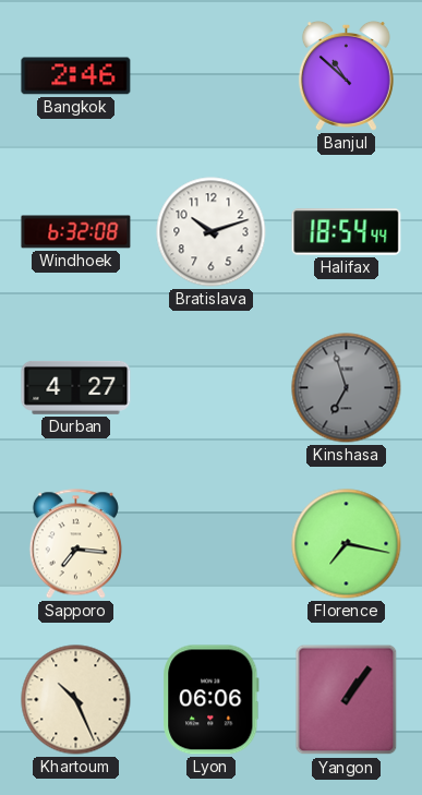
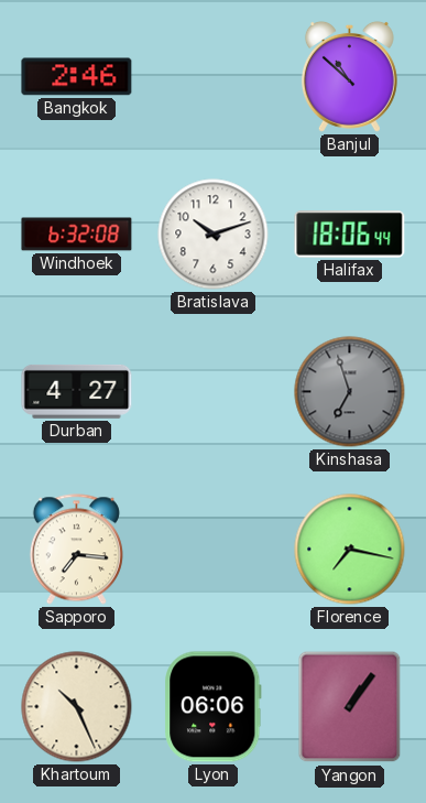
Halifax: 18:54 -> 18:06
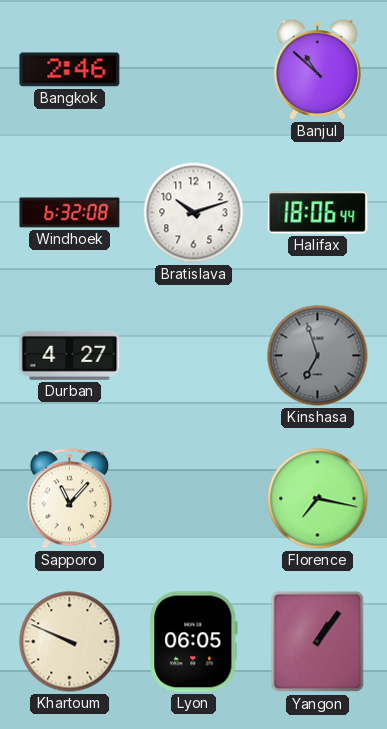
Sapporo: 7:16 -> 11:07
Khartoum: 10:26 -> 9:49
Lyon: 06:06 -> 06:05
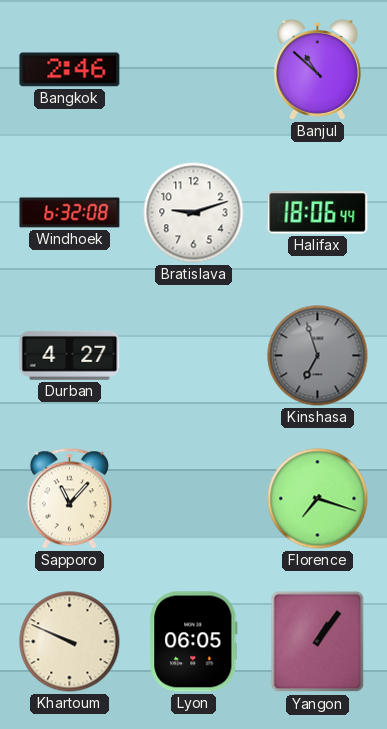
Bratislava: 10:12 -> 9:12
Florence: 7:17 -> 7:18
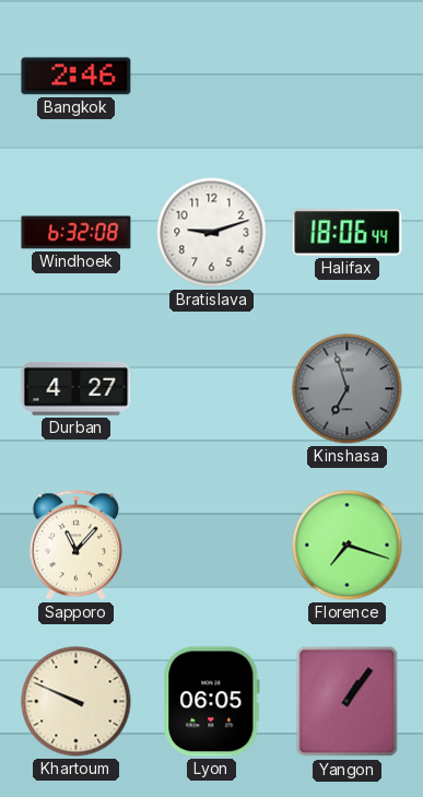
Banjul: 10:52 -> none
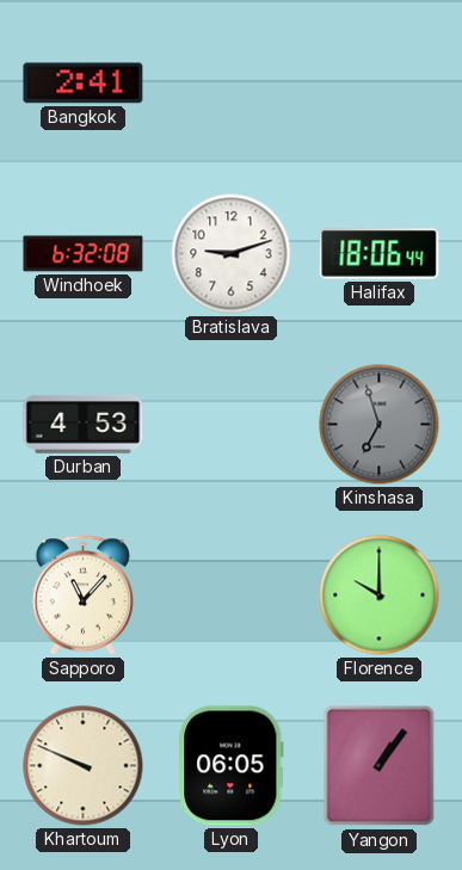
Bangkok: 2:46 -> 2:41
Durban: 4:27 -> 4:53
Florence: 7:18 -> 10:00
